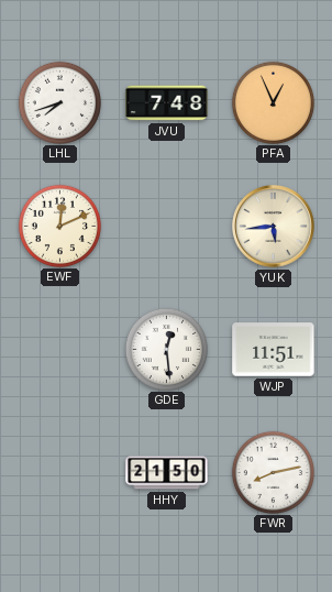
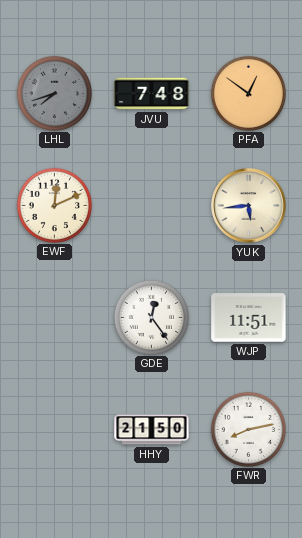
LHL dial: white -> grey
PFA: 12:56 -> 12:51
GDE: 12:29 -> 12:24
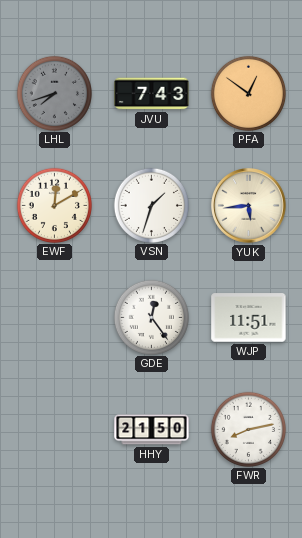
JVU: 7:48 -> 7:43
EWF: 12:11 -> 12:10
VSN: none -> 1:33
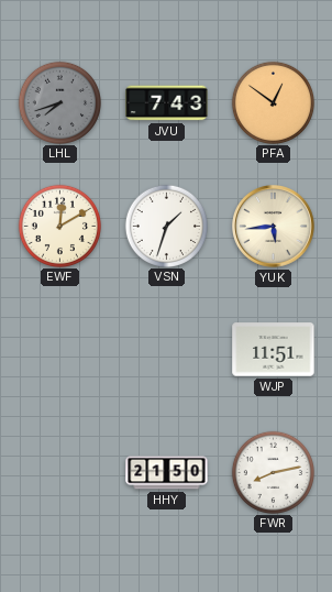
GDE: 12:24 -> none
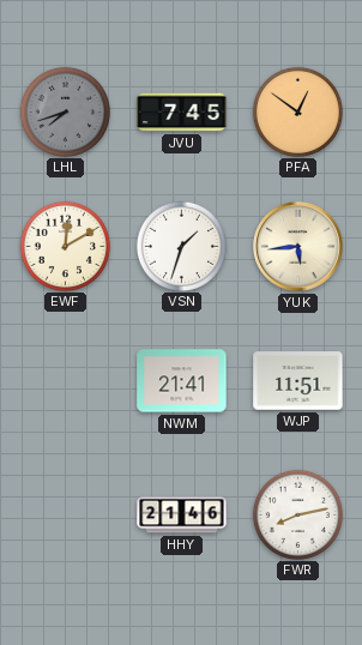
JVU: 7:43 -> 7:45
NWM: none -> 21:41
HHY: 21:50 -> 21:46
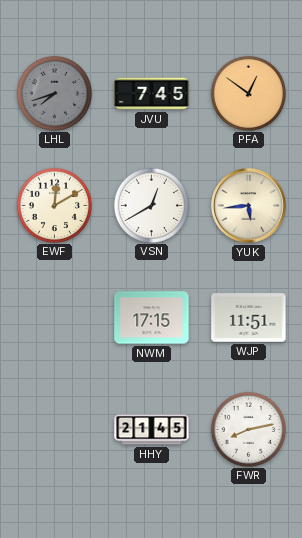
VSN: 1:33 -> 12:40
NWM: 21:41 -> 17:15
HHY: 21:46 -> 21:45
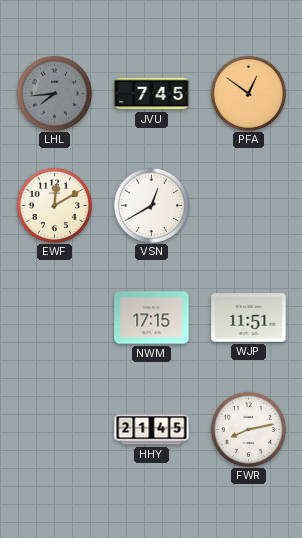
LHL: 7:42 -> 7:44
YUK: 5:44 -> none
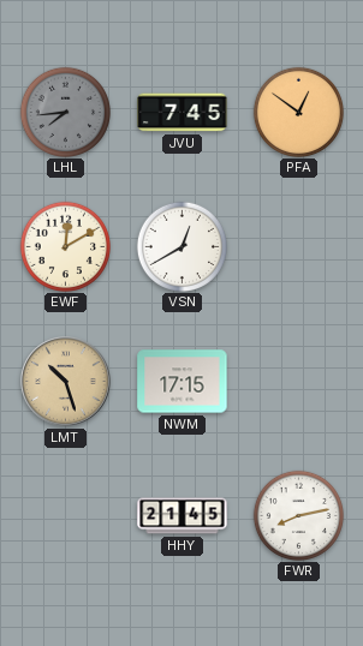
LMT: none -> 10:27
WJP: 11:51 -> none
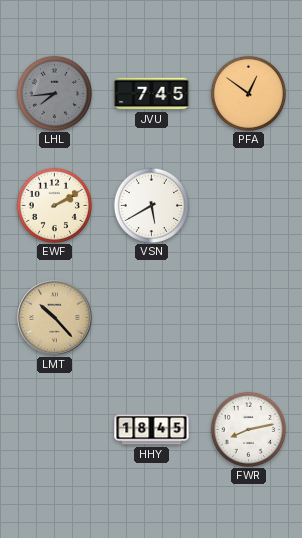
EWF: 12:10 -> 2:10
VSN: 12:40 -> 5:40
LMT: 10:27 -> 10:23
NWM: 17:15 -> none
HHY: 21:45 -> 18:45
